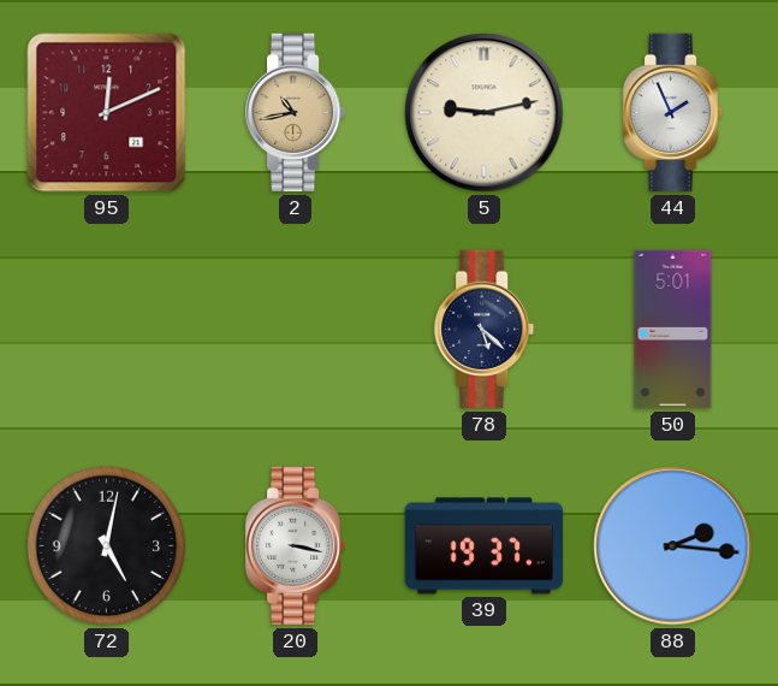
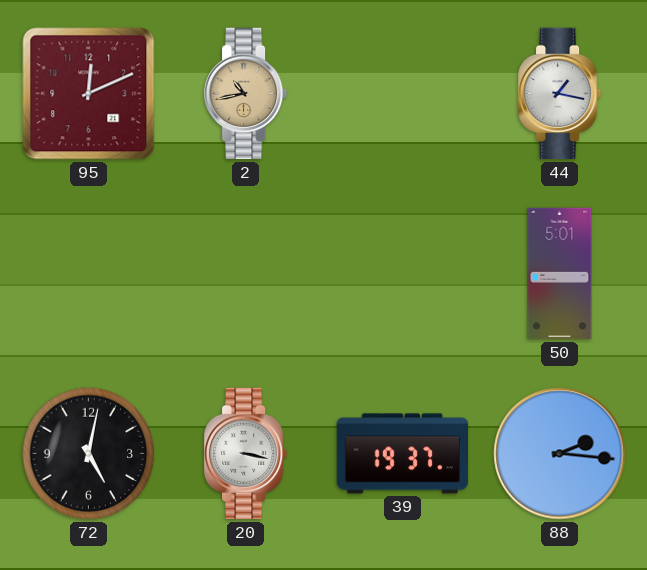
5: 9:13 -> none
44: 1:56 -> 1:17
78: 5:22 -> none
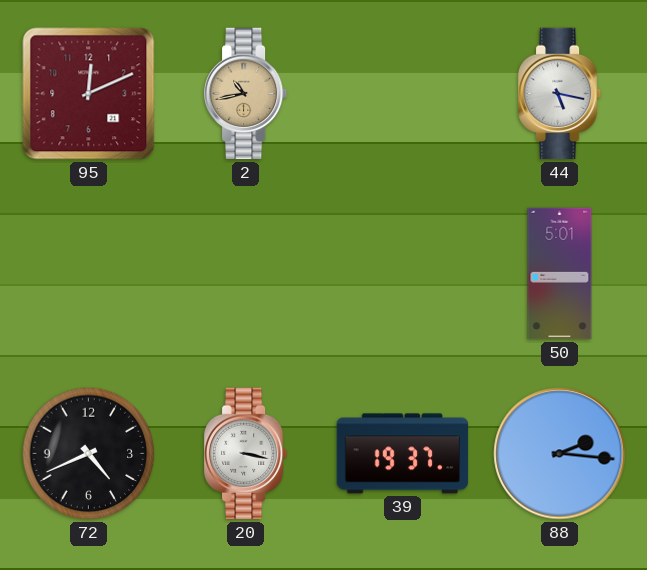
44: 1:17 -> 5:17
72: 5:02 -> 4:41
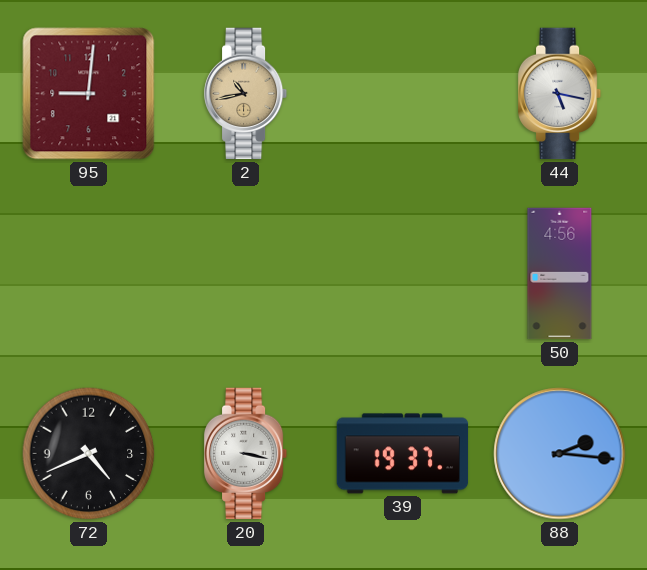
95: 12:11 -> 9:01
50: 5:01 -> 4:56
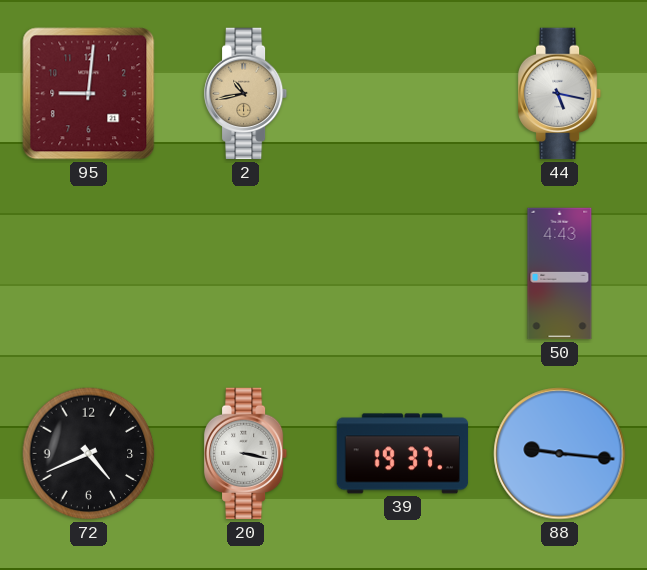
50: 4:56 -> 4:43
88: 2:16 -> 9:16
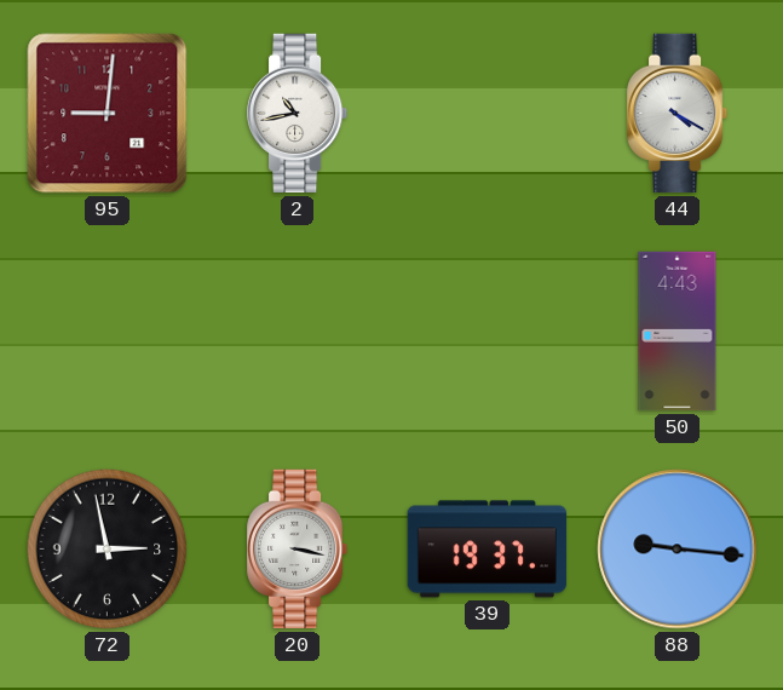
2 dial: champagne -> white
44: 5:17 -> 4:20
72: 4:41 -> 2:58
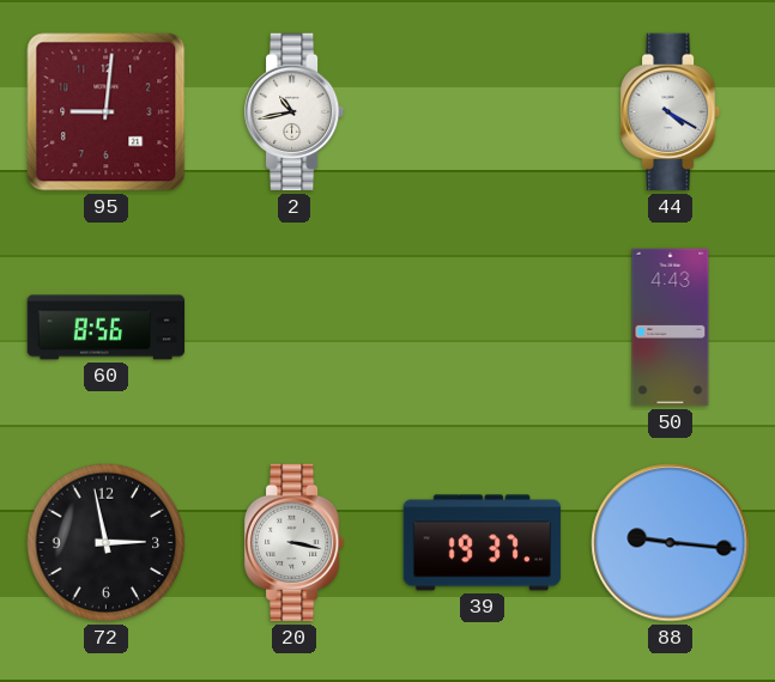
60: none -> 8:56
